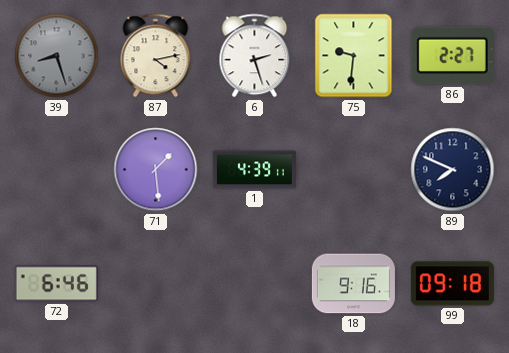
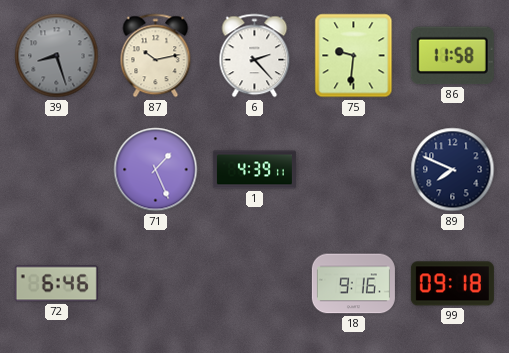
87: 4:13 -> 10:13
6: 2:27 -> 2:23
86: 2:27 -> 11:58
71: 1:29 -> 1:26
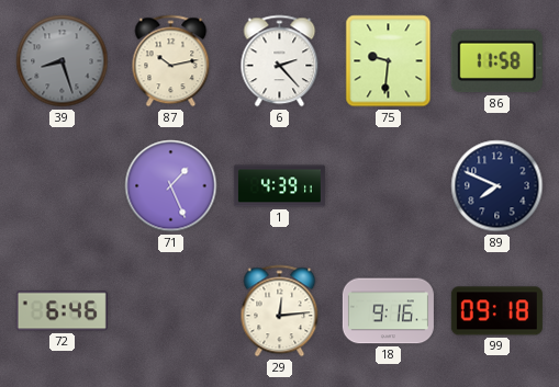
29: none -> 12:14
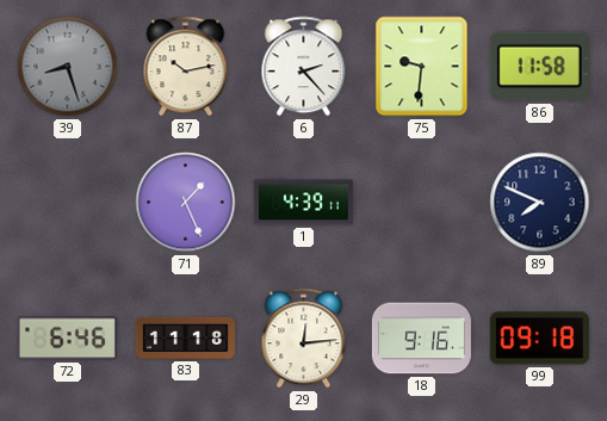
83: none -> 11:18
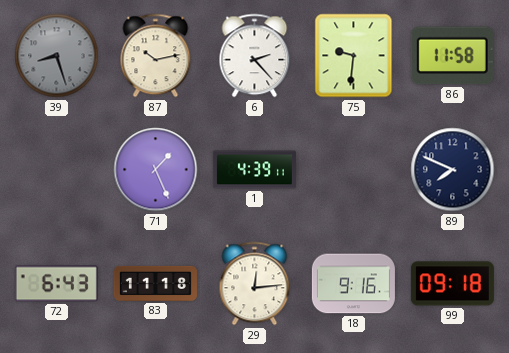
72: 6:46 -> 6:43
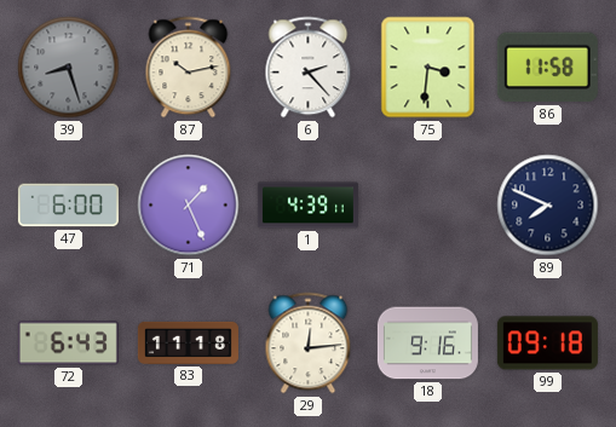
75: 9:31 -> 3:31
47: none -> 6:00
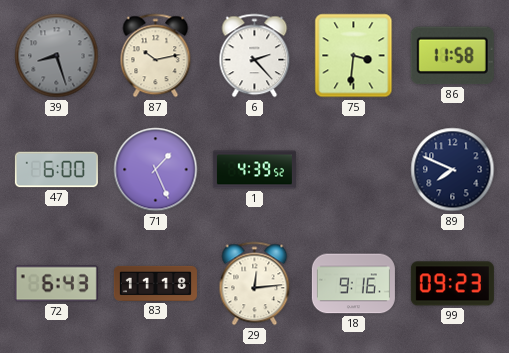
1: 4:39:11 -> 4:39:52
99: 09:18 -> 09:23
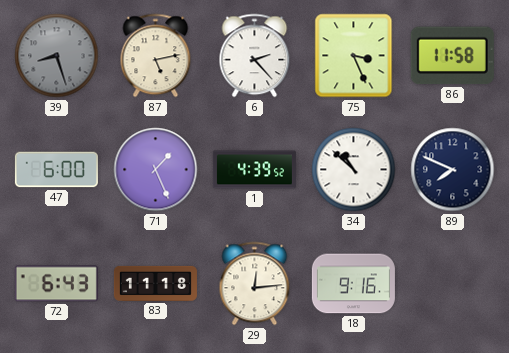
87: 10:13 -> 5:13
75: 3:31 -> 3:26
34: none -> 10:52
99: 09:23 -> none
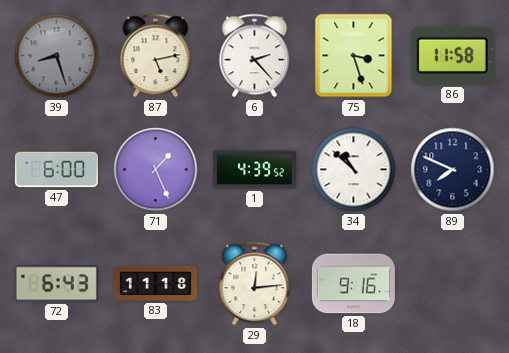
75: 3:26 -> 3:27
